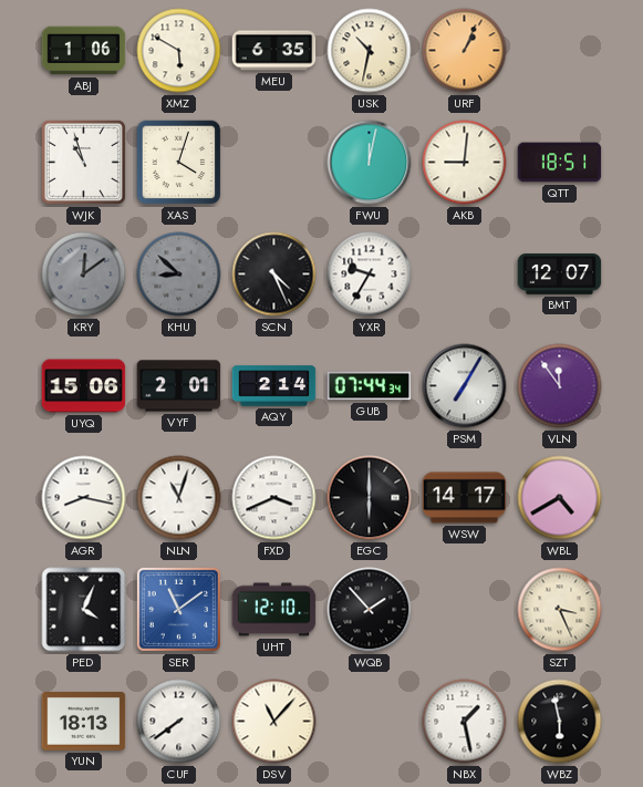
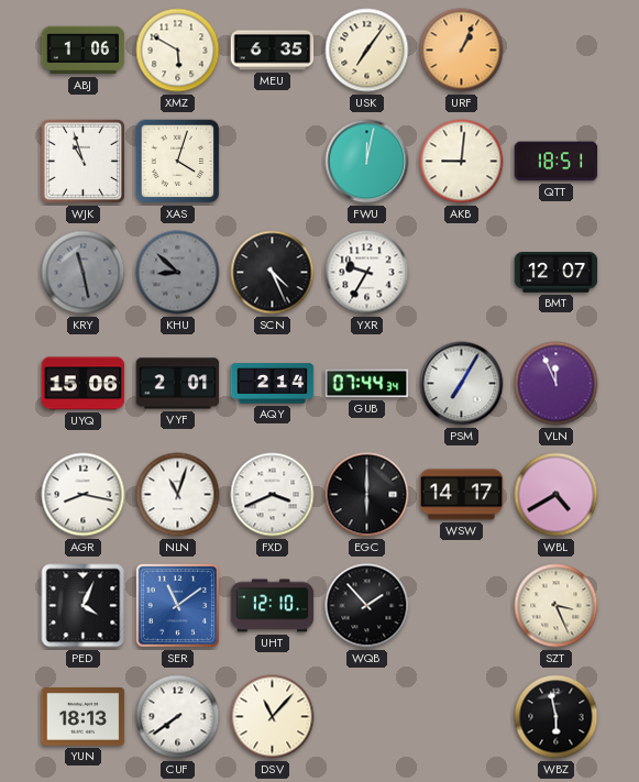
USK: 10:32 -> 7:06
KRY: 12:09 -> 11:28
VLN: 11:54 -> 11:56
NBX: 1:28 -> none
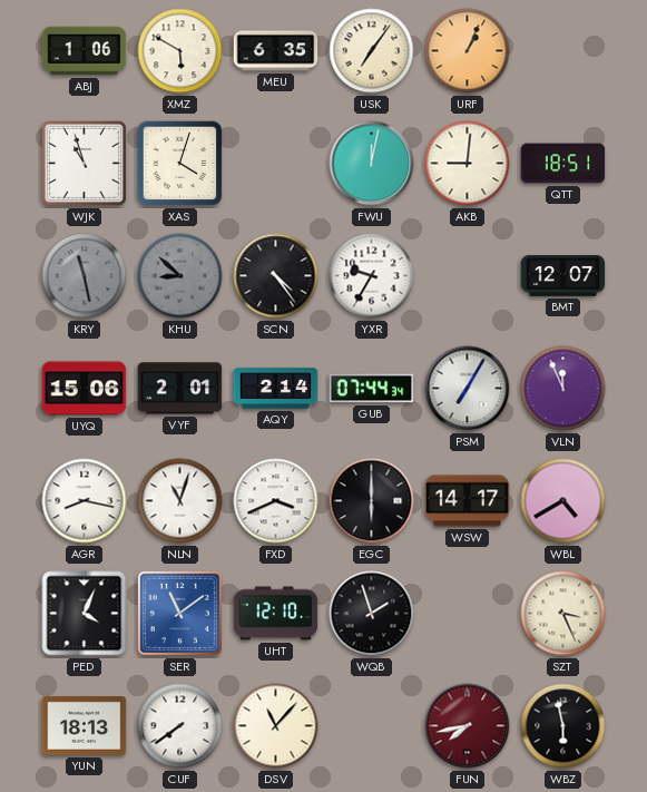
SCN: 4:26 -> 4:24
WQB: 1:53 -> 1:57
FUN: none -> 7:43
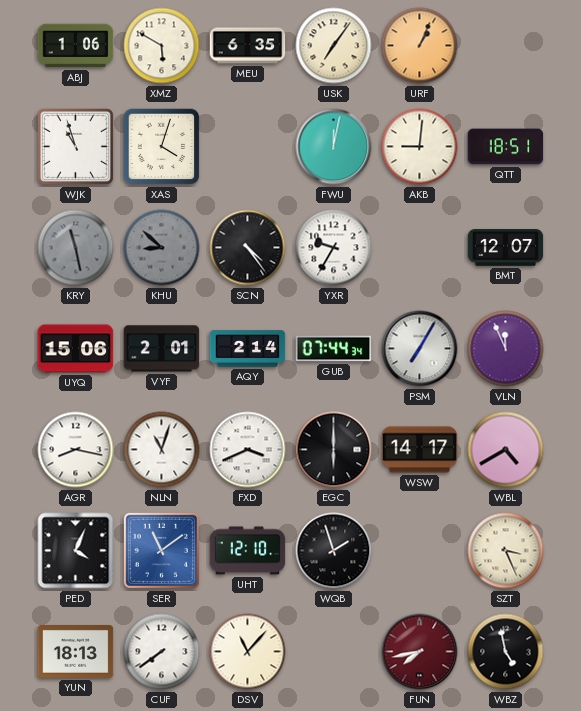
WBZ: 5:58 -> 4:58
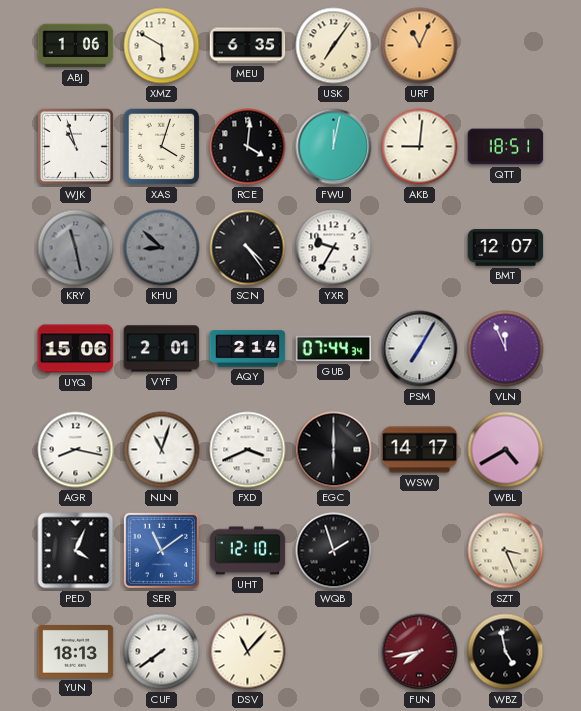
URF: 1:04 -> 11:04
RCE: none -> 4:01
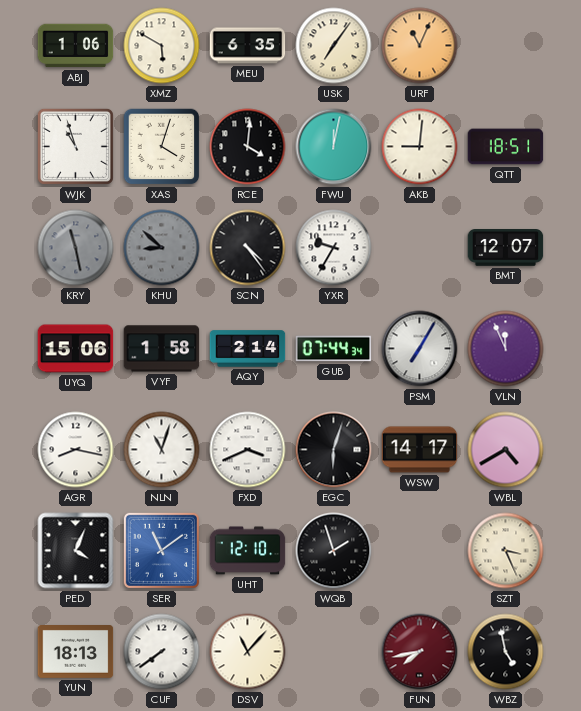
VYF: 2:01 -> 1:58
EGC: 6:00 -> 6:03
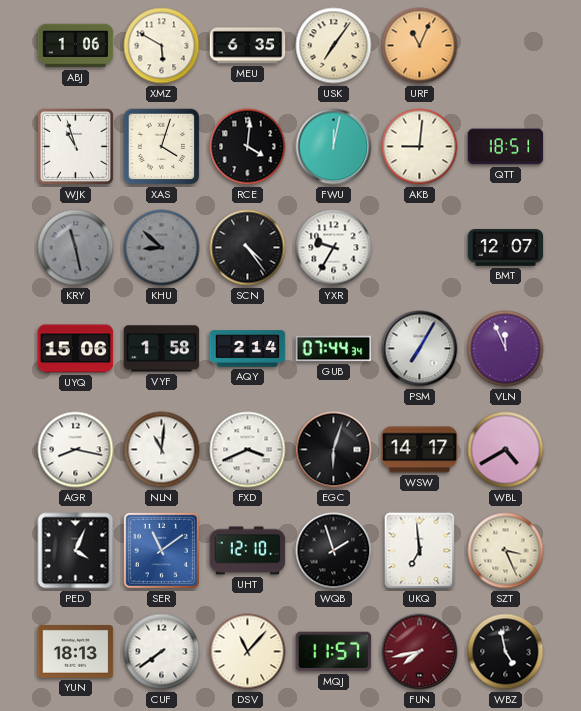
NLN: 11:03 -> 11:01
UKQ: none -> 6:59
MQJ: none -> 11:57
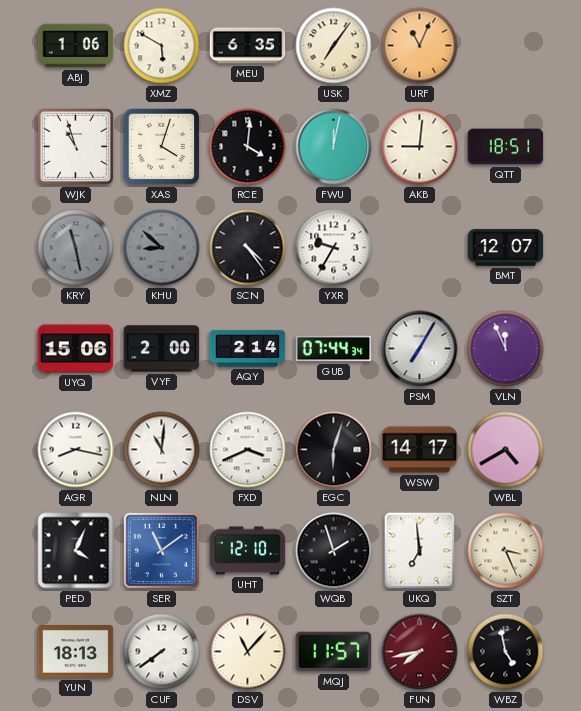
VYF: 1:58 -> 2:00
